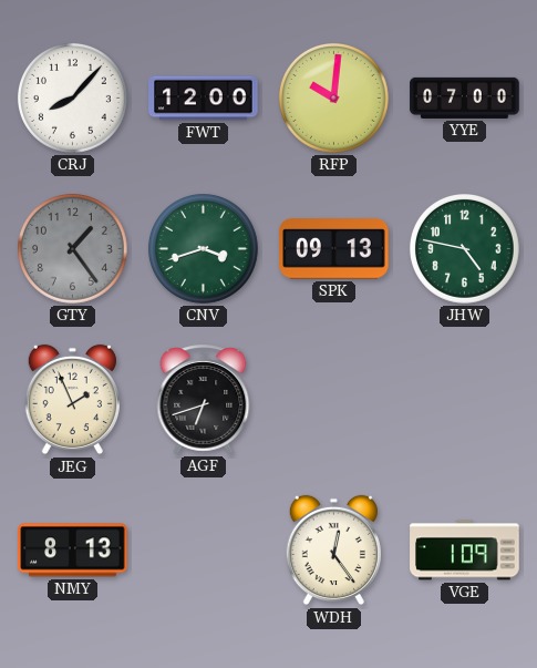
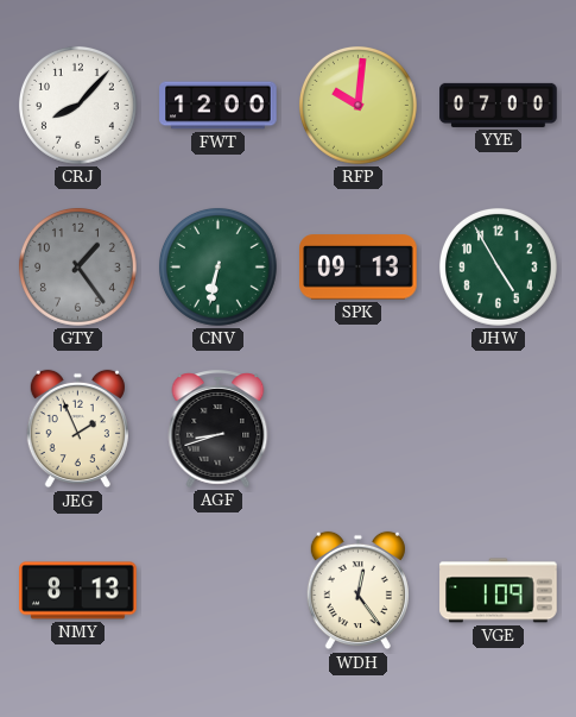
CNV: 3:42 -> 6:32
JHW: 4:47 -> 4:55
AGF: 6:42 -> 8:42
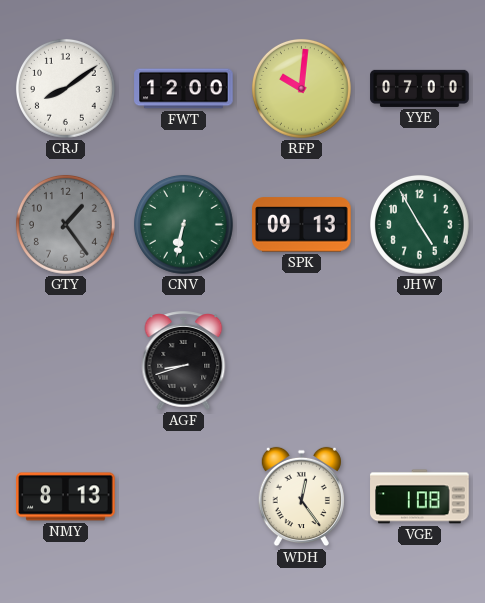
CRJ: 8:07 -> 8:09
JEG: 1:56 -> none
VGE: 1:09 -> 1:08
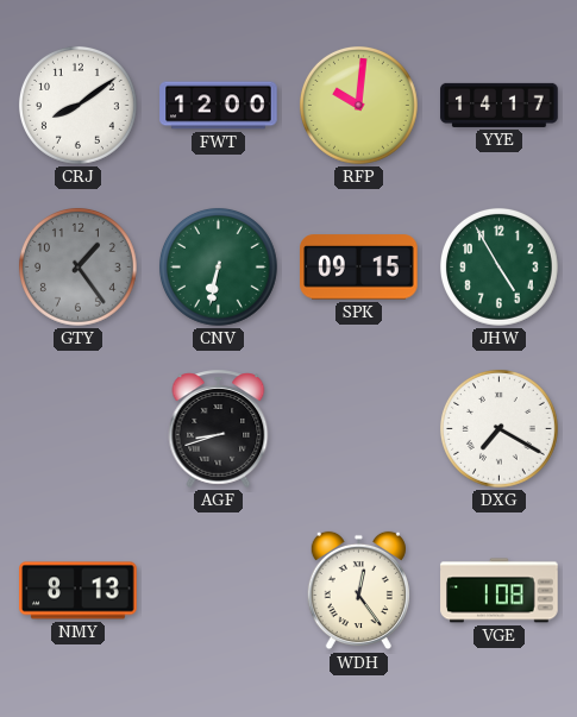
YYE: 07:00 -> 14:17
SPK: 09:13 -> 09:15
DXG: none -> 7:20
